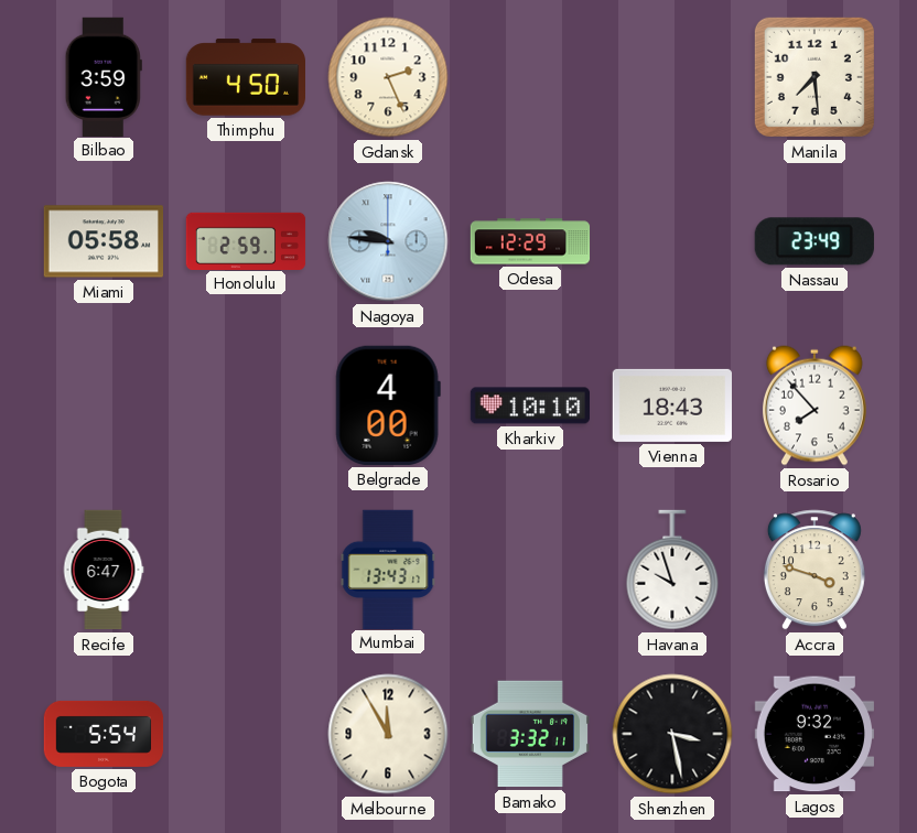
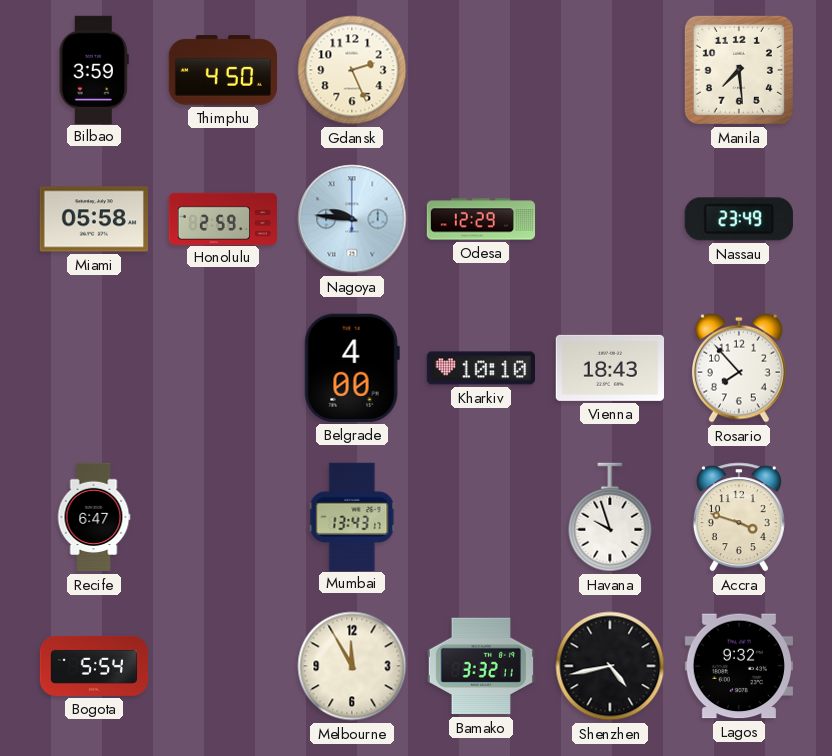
Shenzhen: 3:28 -> 4:43
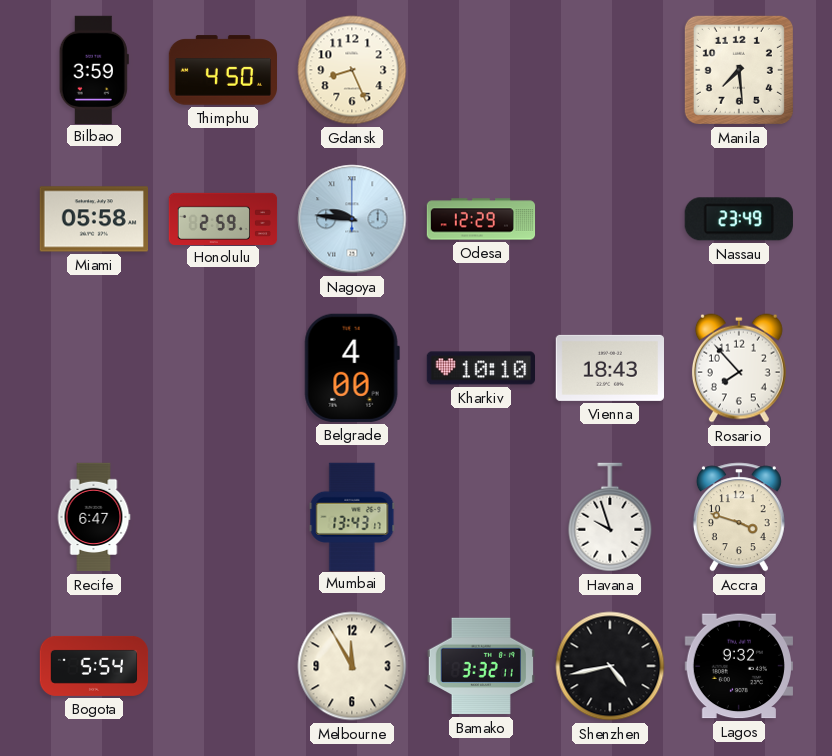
Gdansk: 2:26 -> 8:26
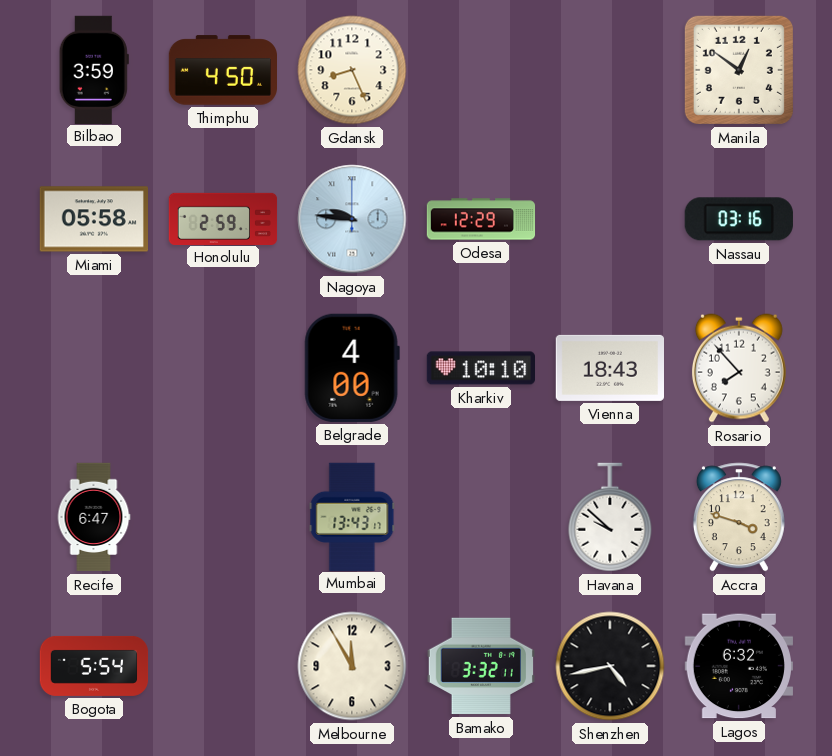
Manila: 7:29 -> 12:51
Nassau: 23:49 -> 03:16
Havana: 9:57 -> 9:52
Lagos: 9:32 -> 6:32
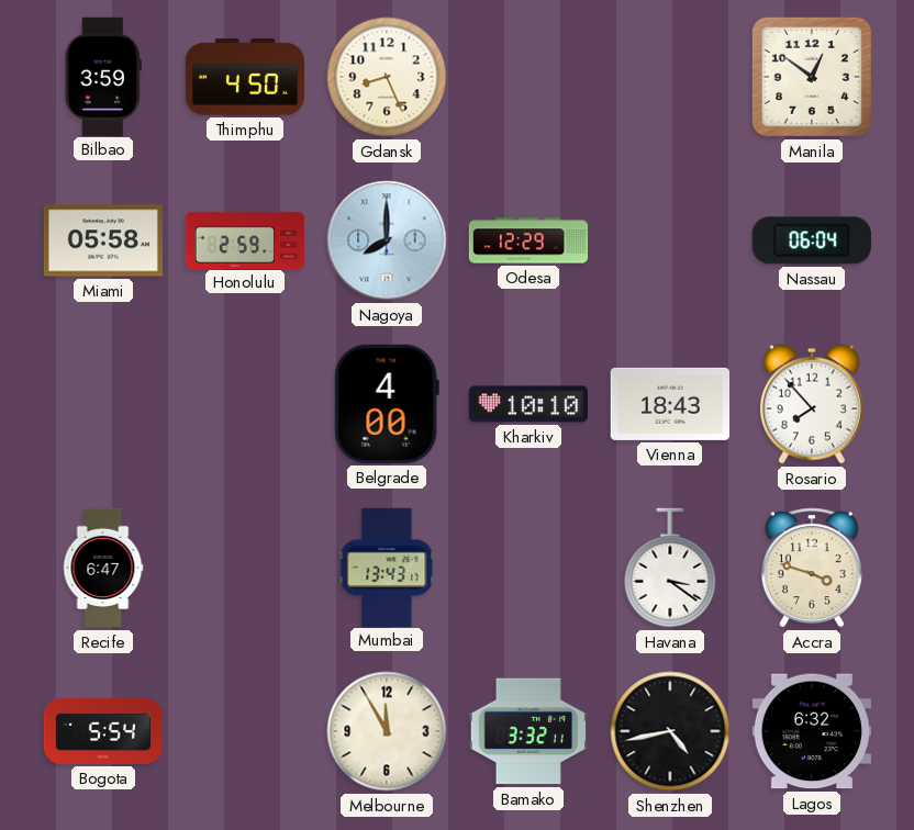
Nagoya: 9:46 -> 8:00
Nassau: 03:16 -> 06:04
Havana: 9:52 -> 3:21
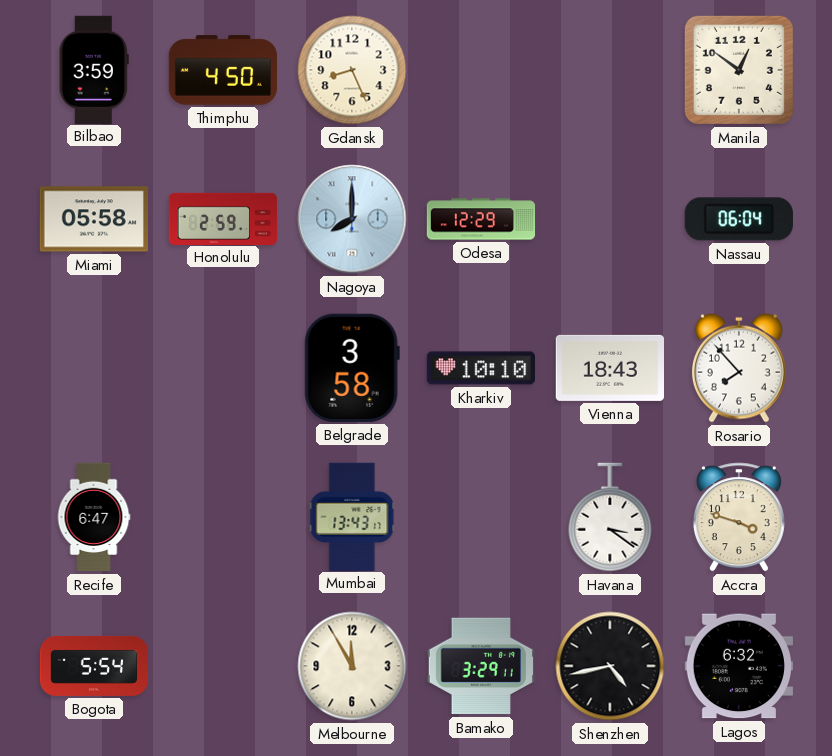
Belgrade: 4:00 -> 3:58
Bamako: 3:32 -> 3:29
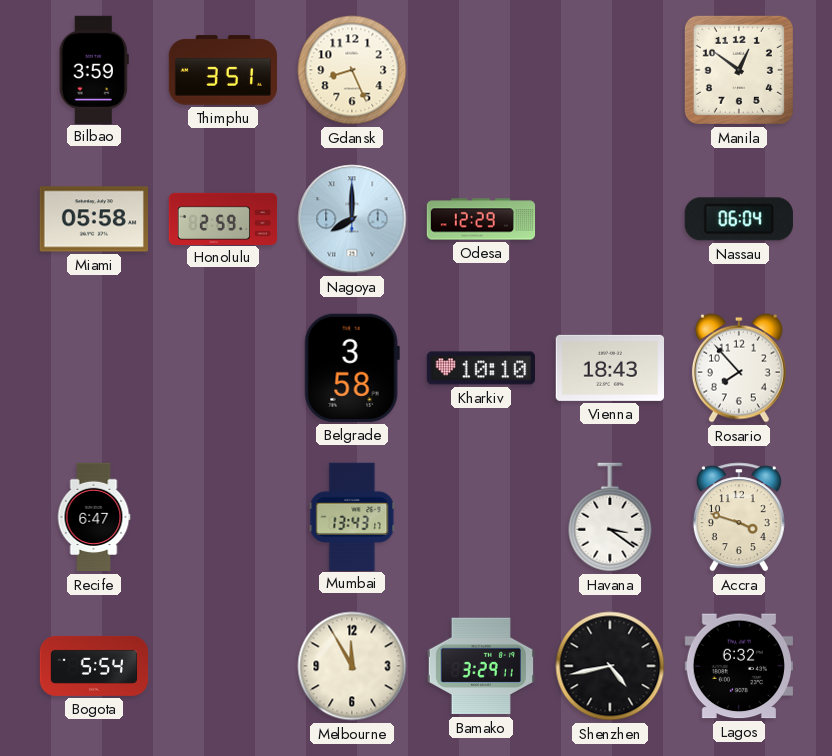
Thimphu: 4:50 -> 3:51
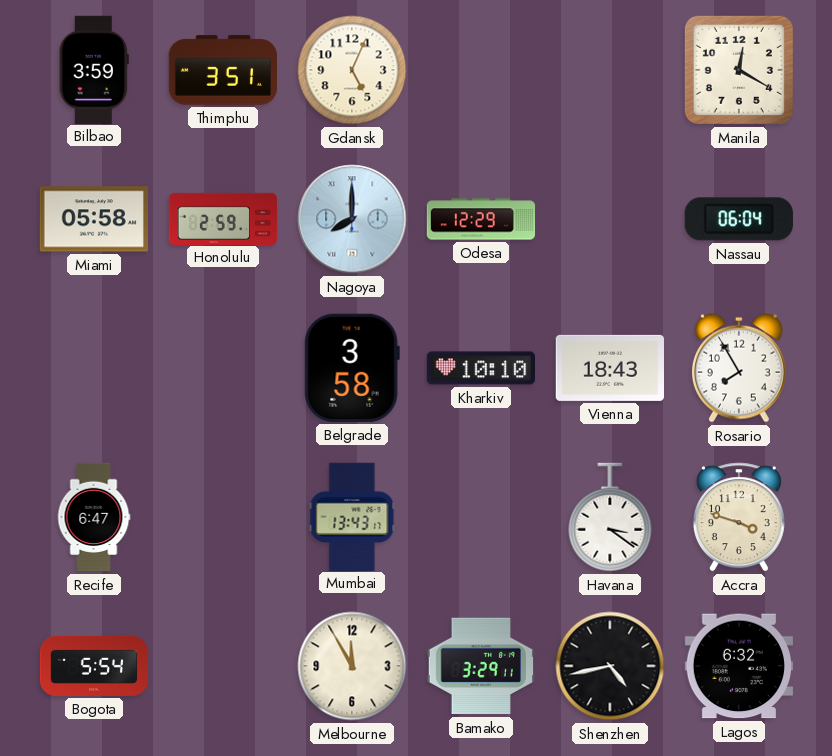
Gdansk: 8:26 -> 5:04
Manila: 12:51 -> 12:20
Rosario: 7:53 -> 7:55
